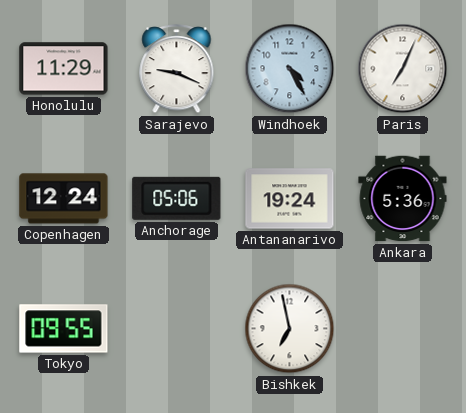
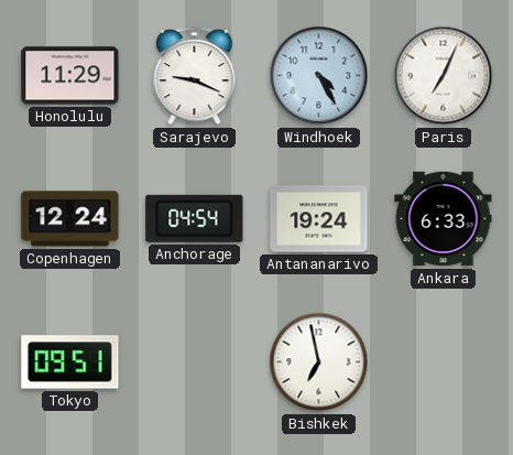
Anchorage: 05:06 -> 04:54
Ankara: 5:36 -> 6:33
Tokyo: 09:55 -> 09:51
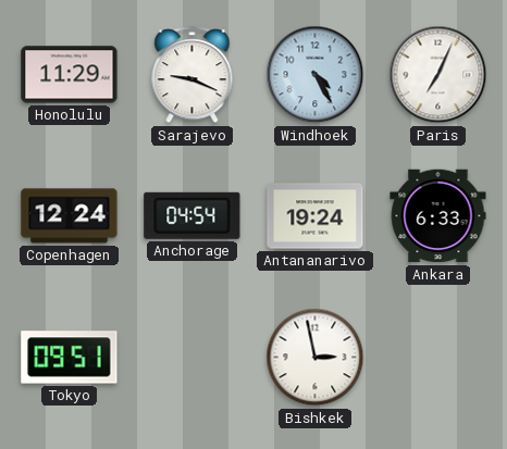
Bishkek: 6:58 -> 2:58
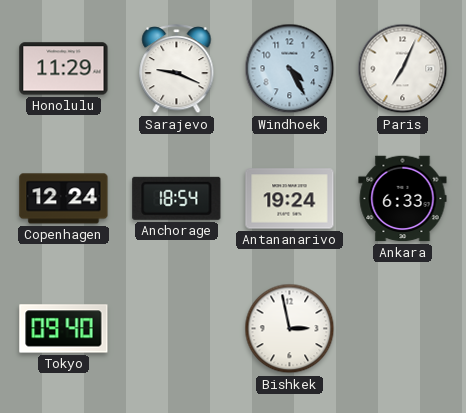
Anchorage: 04:54 -> 18:54
Tokyo: 09:51 -> 09:40
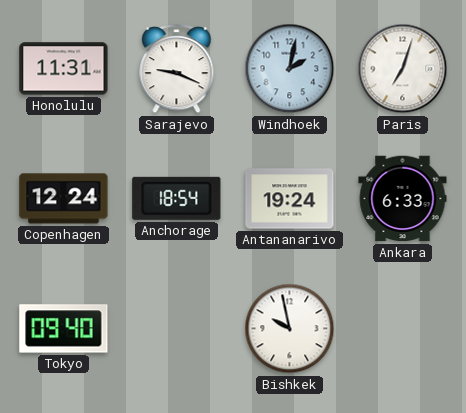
Honolulu: 11:29 -> 11:31
Windhoek: 4:25 -> 2:02
Paris: 7:04 -> 7:03
Bishkek: 2:58 -> 9:58
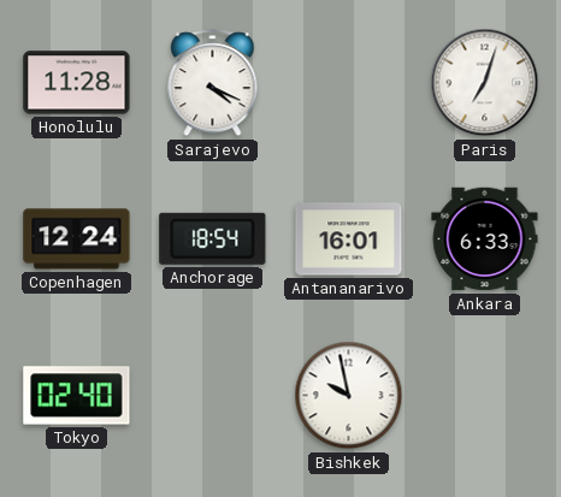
Honolulu: 11:31 -> 11:28
Sarajevo: 9:19 -> 4:19
Windhoek: 2:02 -> none
Antananarivo: 19:24 -> 16:01
Tokyo: 09:40 -> 02:40
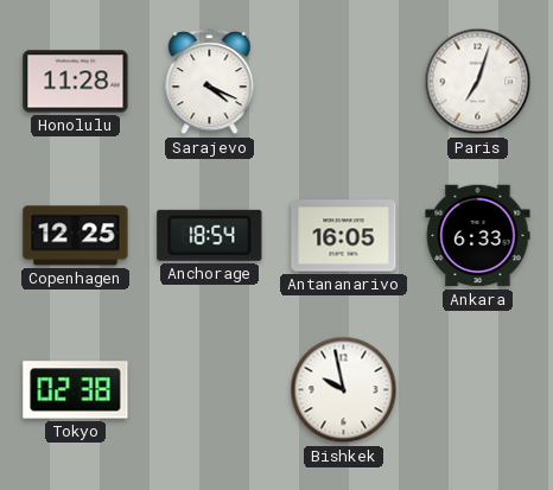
Copenhagen: 12:24 -> 12:25
Antananarivo: 16:01 -> 16:05
Tokyo: 02:40 -> 02:38
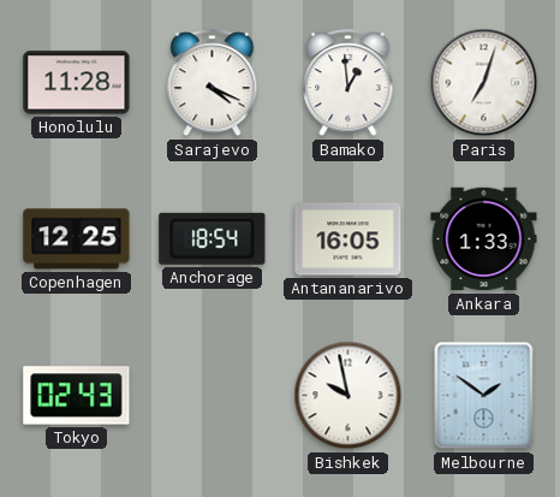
Bamako: none -> 12:59
Ankara: 6:33 -> 1:33
Tokyo: 02:38 -> 02:43
Melbourne: none -> 1:51
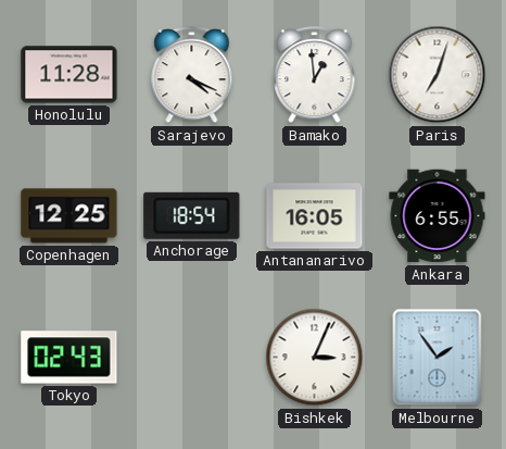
Ankara: 1:33 -> 6:55
Bishkek: 9:58 -> 3:04
Melbourne: 1:51 -> 1:54
